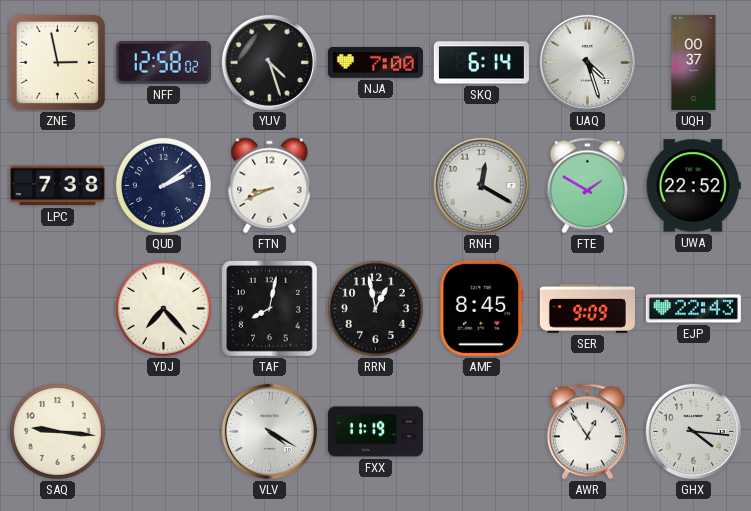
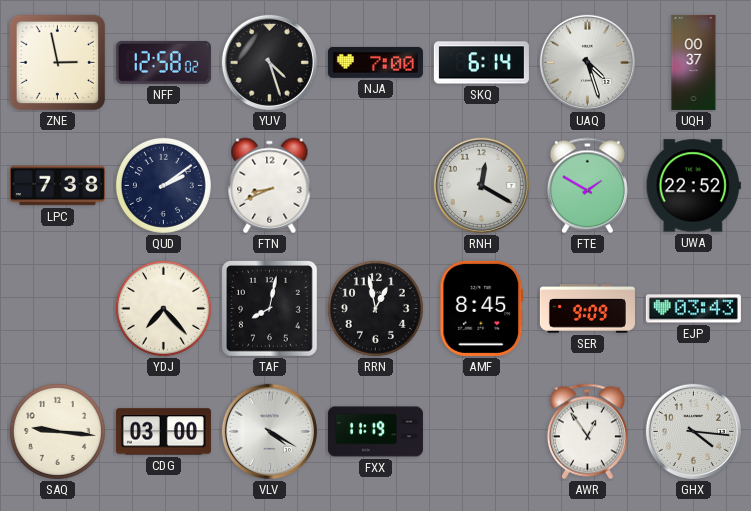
EJP: 22:43 -> 03:43
CDG: none -> 03:00
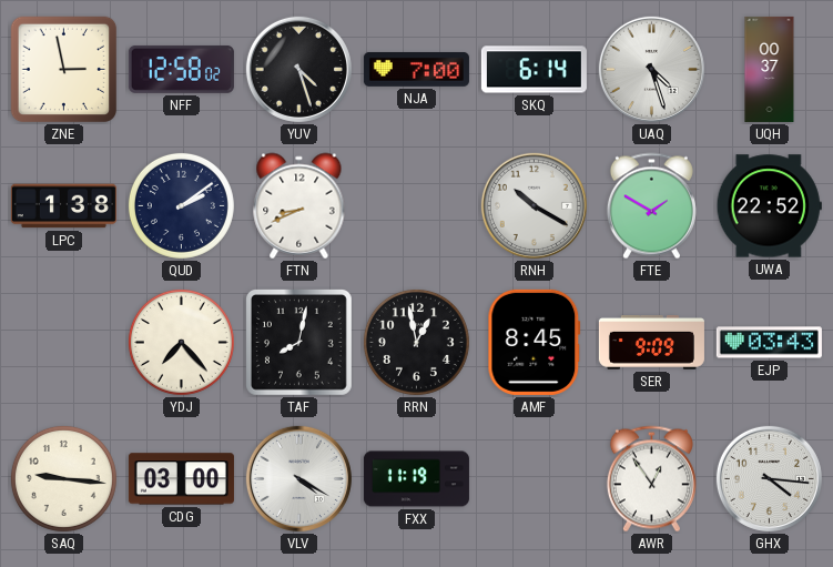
LPC: 7:38 -> 1:38
RNH: 12:20 -> 10:20
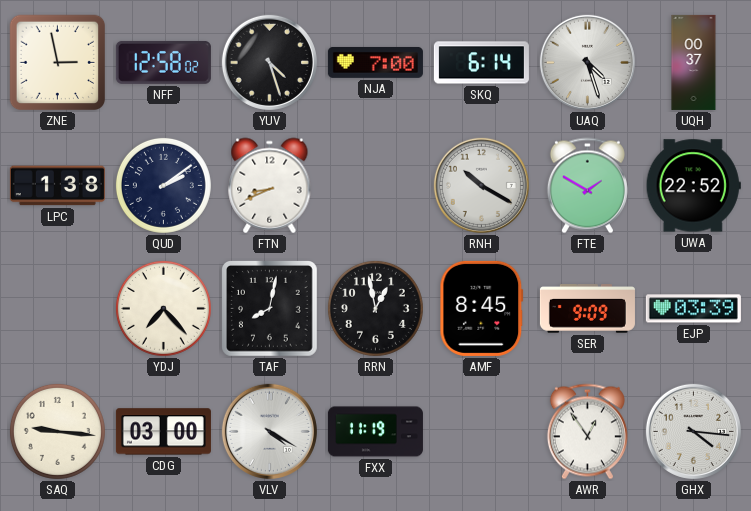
EJP: 03:43 -> 03:39
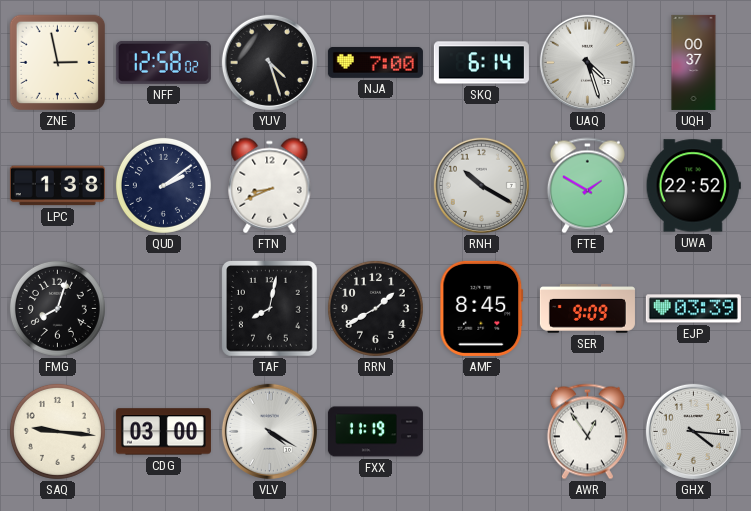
FMG: none -> 8:03
YDJ: 7:23 -> none
RRN: 12:58 -> 1:40
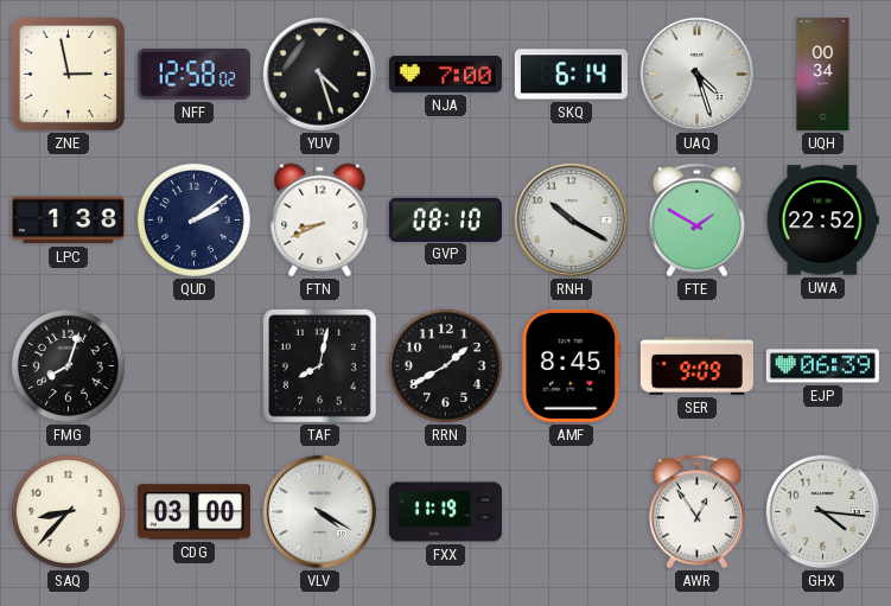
UQH: 00:37 -> 00:34
GVP: none -> 08:10
EJP: 03:39 -> 06:39
SAQ: 9:16 -> 8:37
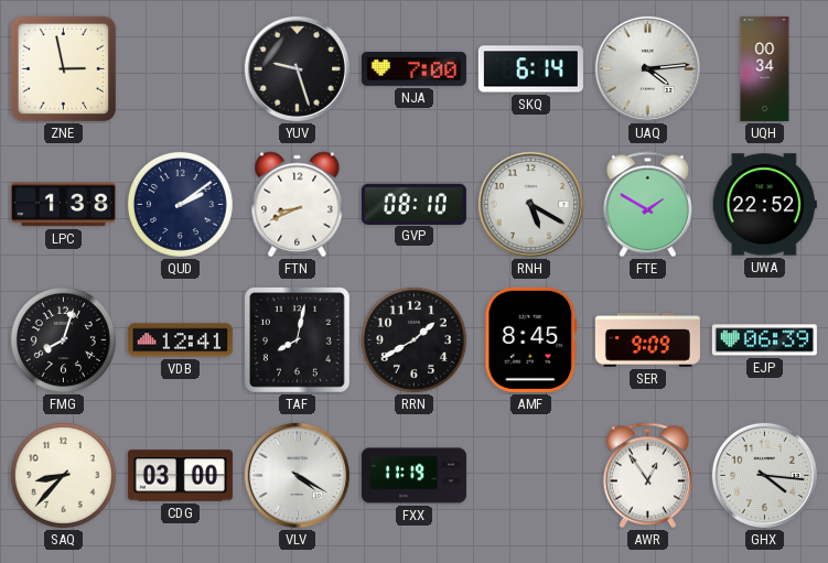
NFF: 12:58 -> none
YUV: 4:27 -> 9:27
UAQ: 4:27 -> 4:14
RNH: 10:20 -> 5:20
VDB: none -> 12:41
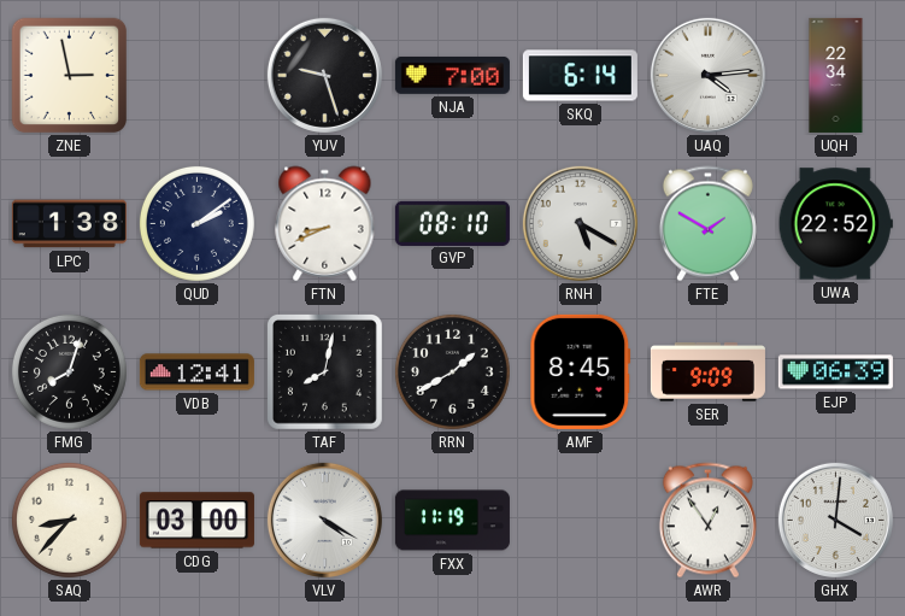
UQH: 00:34 -> 22:34
GHX: 4:16 -> 4:01
